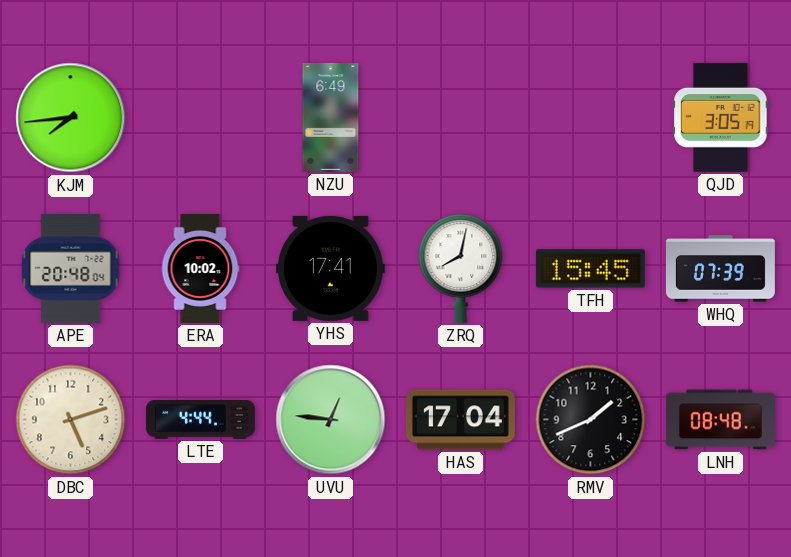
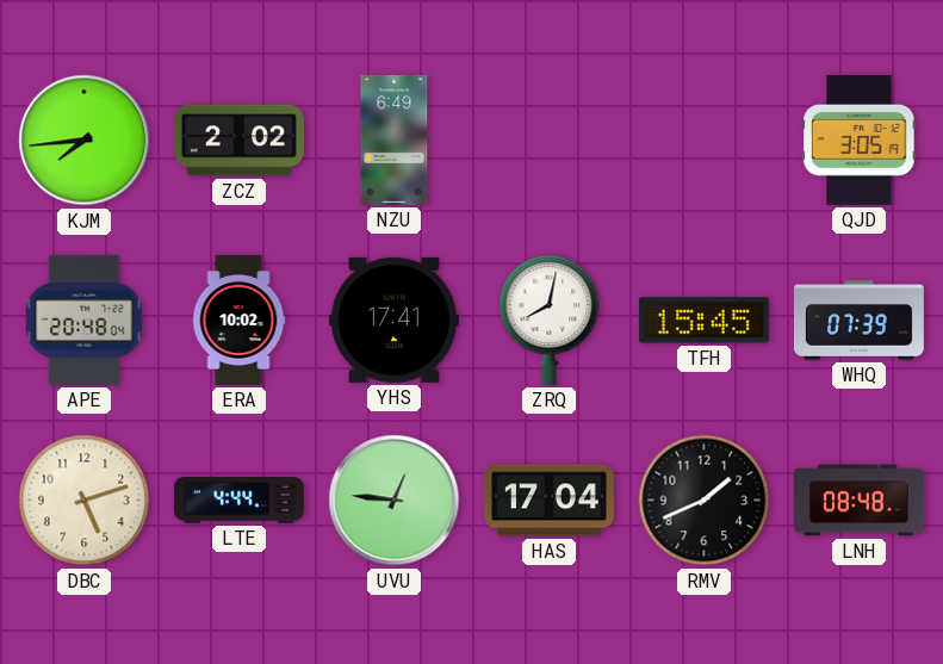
ZCZ: none -> 2:02
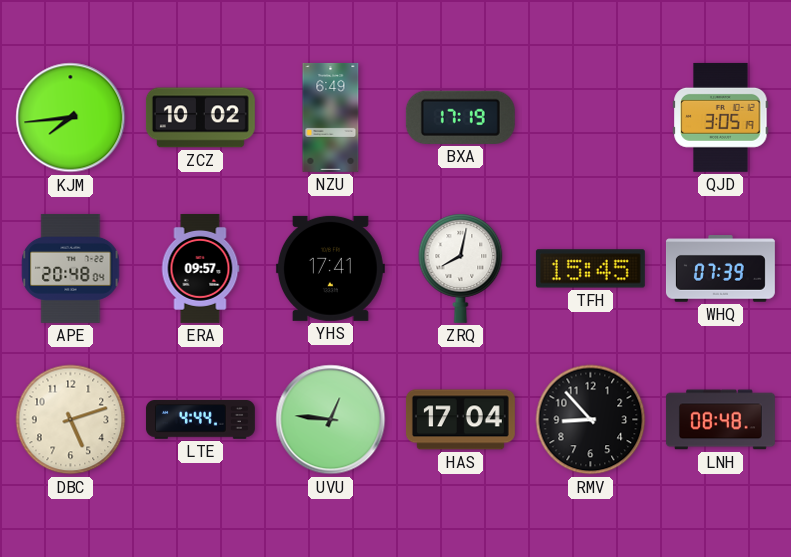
ZCZ: 2:02 -> 10:02
BXA: none -> 17:19
ERA: 10:02 -> 09:57
RMV: 1:41 -> 8:53
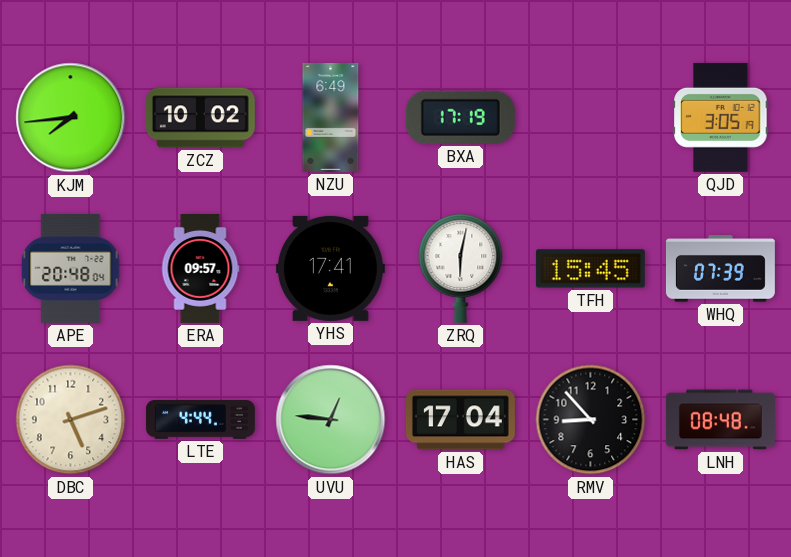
ZRQ: 8:02 -> 6:02
